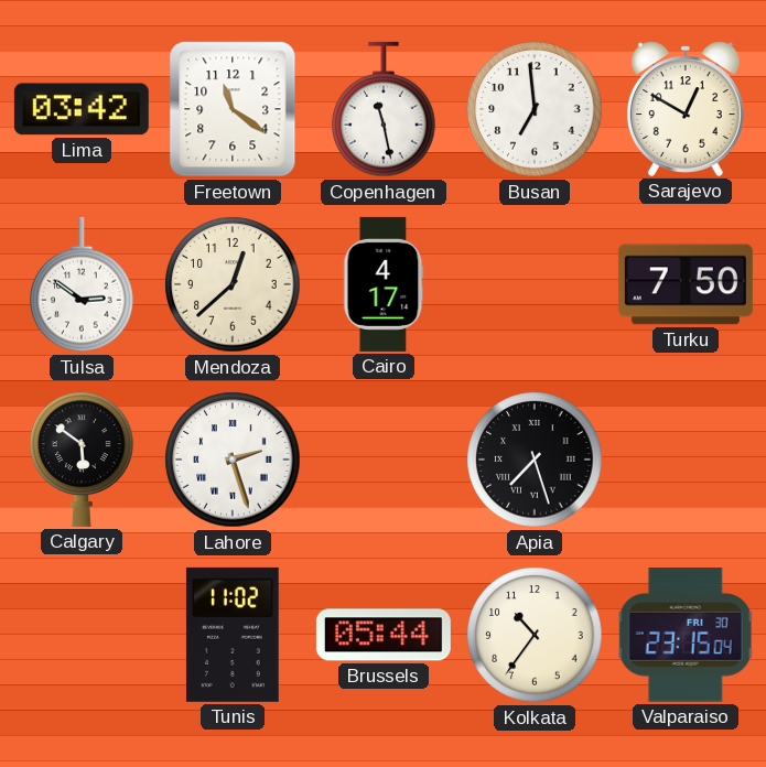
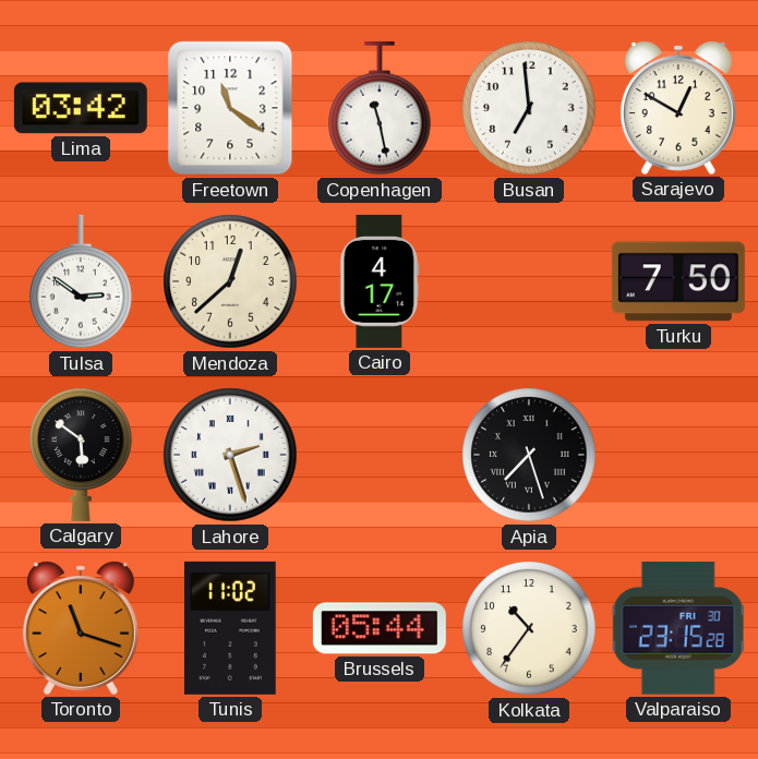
Toronto: none -> 11:18
Valparaiso: 23:15:04 -> 23:15:28
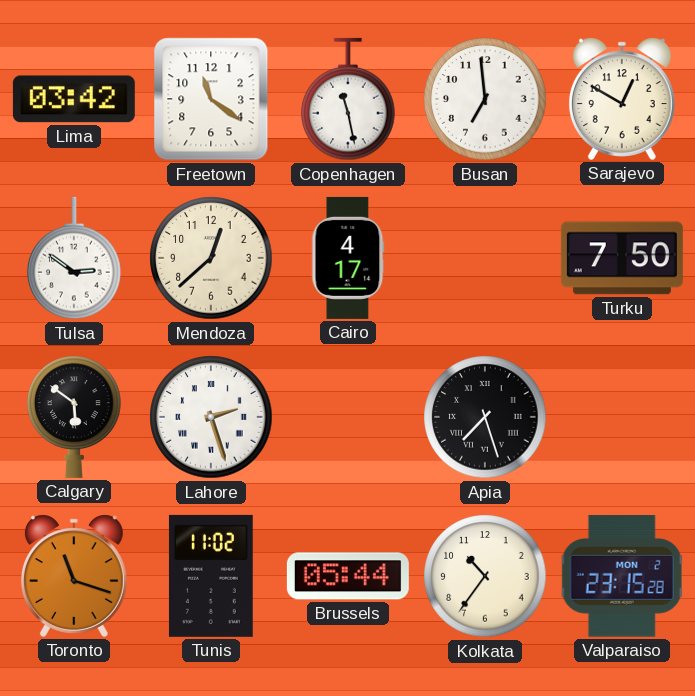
Valparaiso date: FRI 30 -> MON 2
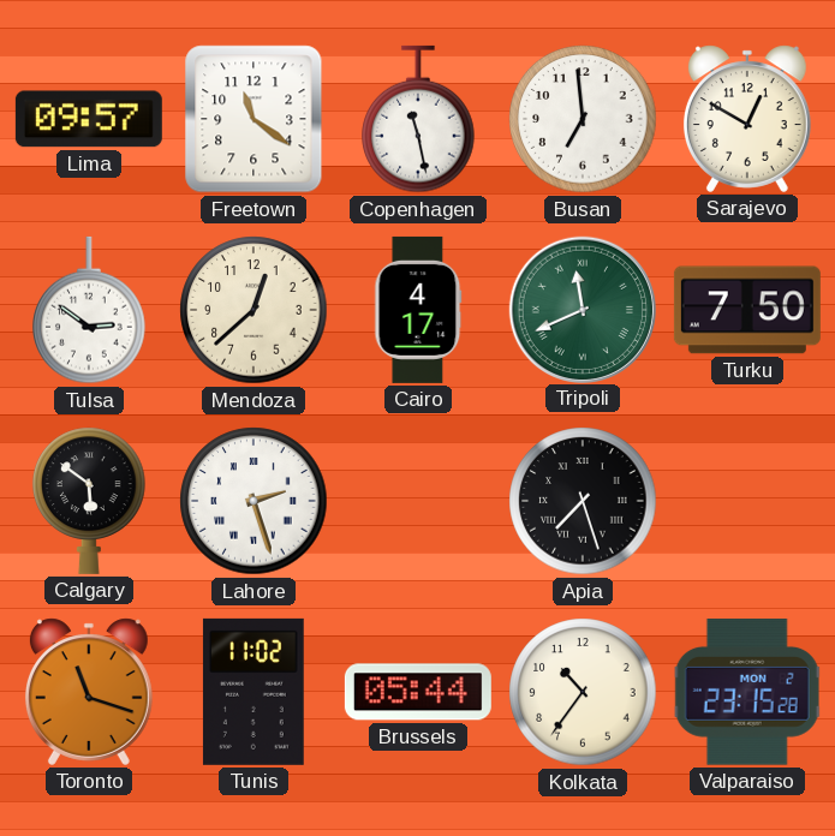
Lima: 03:42 -> 09:57
Tripoli: none -> 11:41
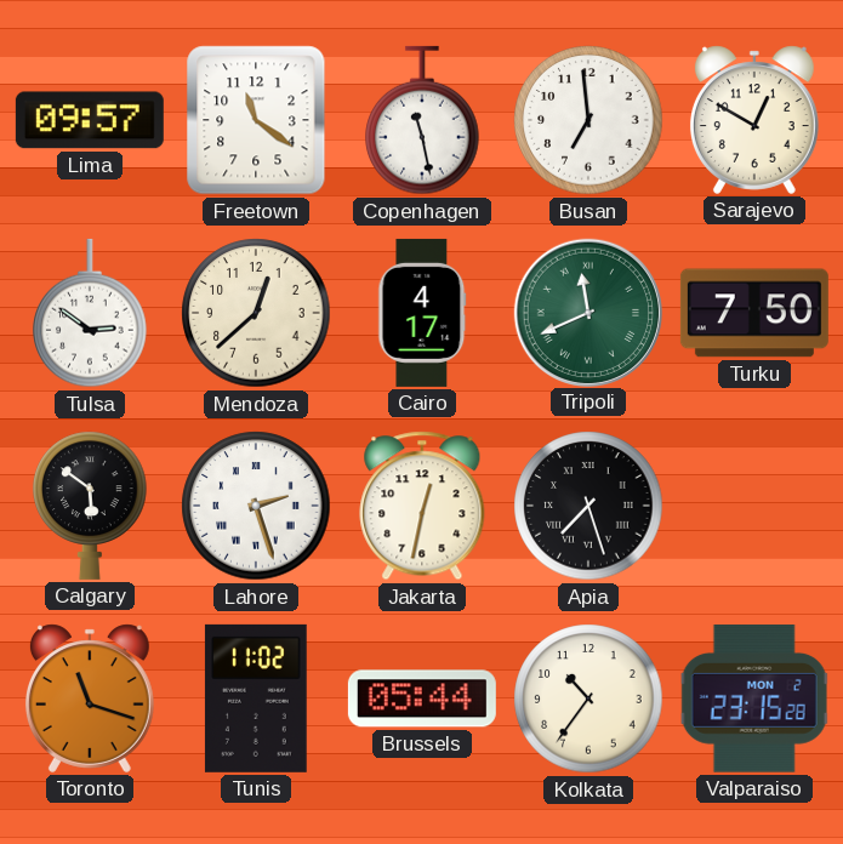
Jakarta: none -> 12:32
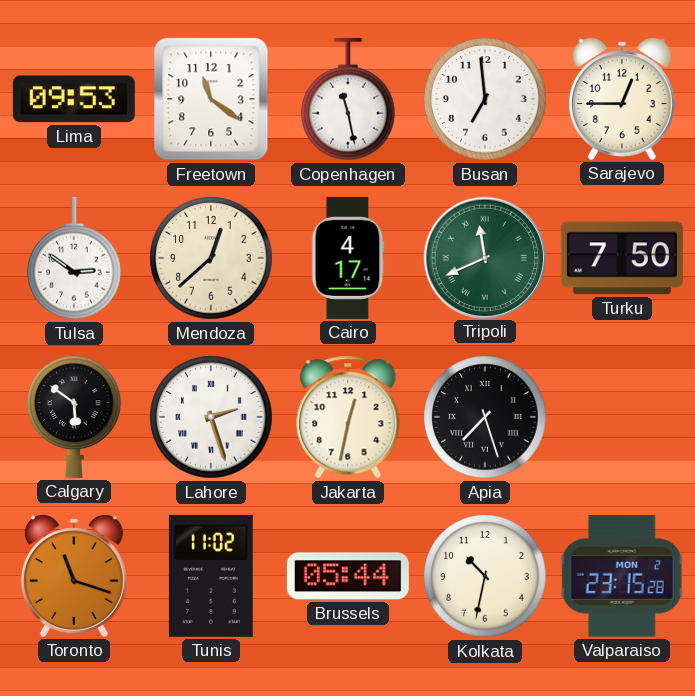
Lima: 09:57 -> 09:53
Sarajevo: 12:50 -> 12:45
Kolkata: 10:36 -> 10:32
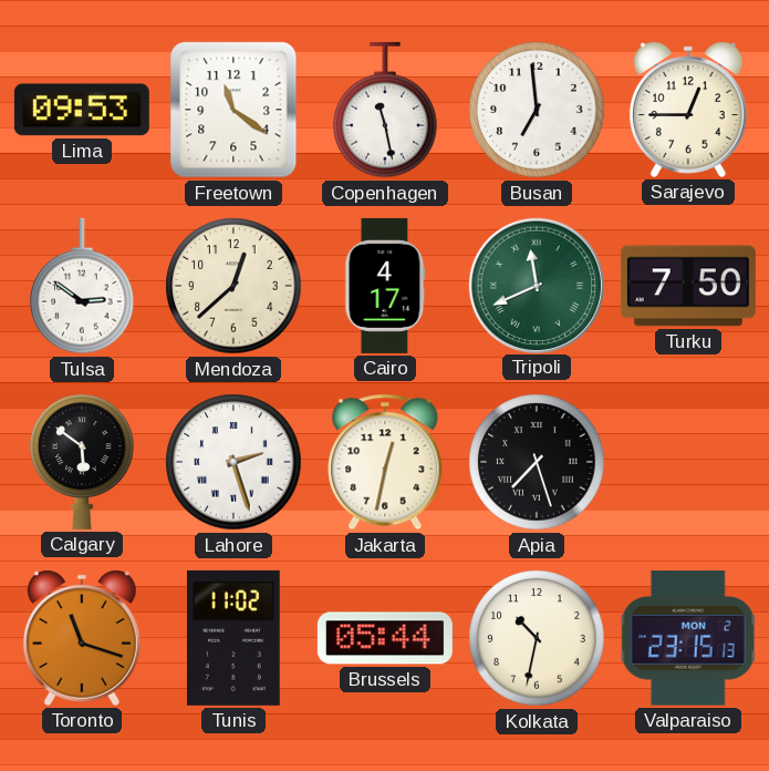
Valparaiso: 23:15:28 -> 23:15:13
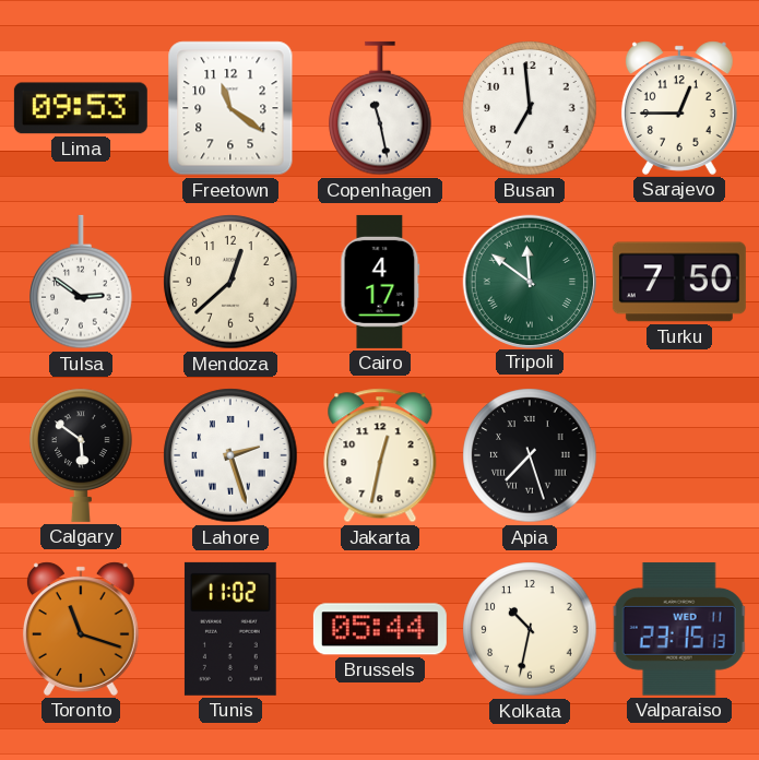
Tripoli: 11:41 -> 11:51
Valparaiso date: MON 2 -> WED 11
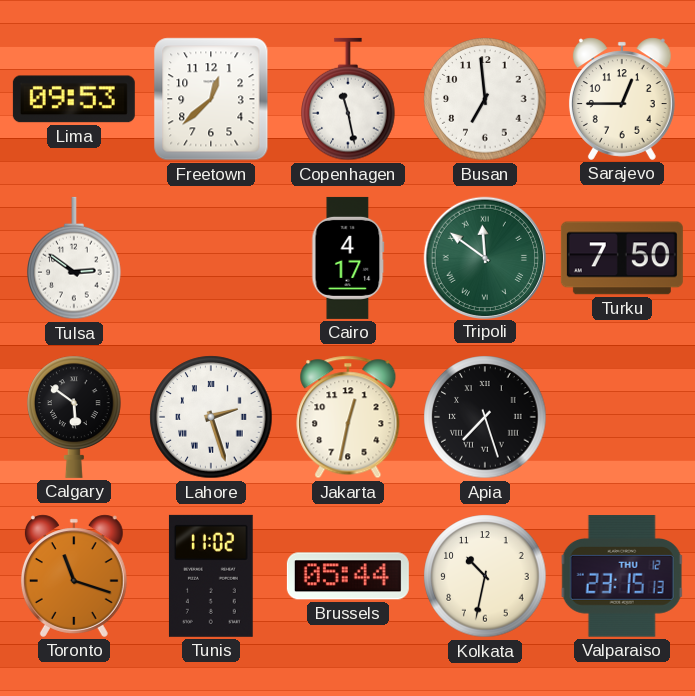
Freetown: 11:21 -> 12:38
Mendoza: 12:38 -> none
Valparaiso date: WED 11 -> THU 12
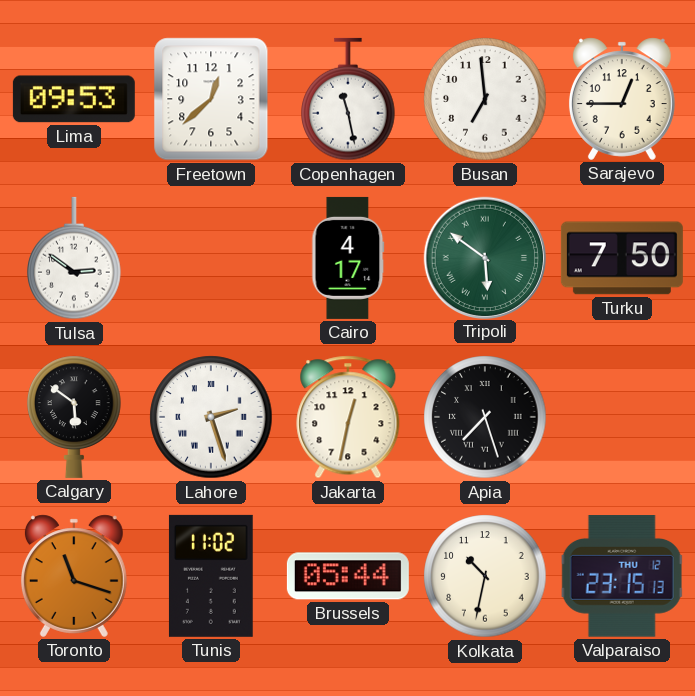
Tripoli: 11:51 -> 5:51
